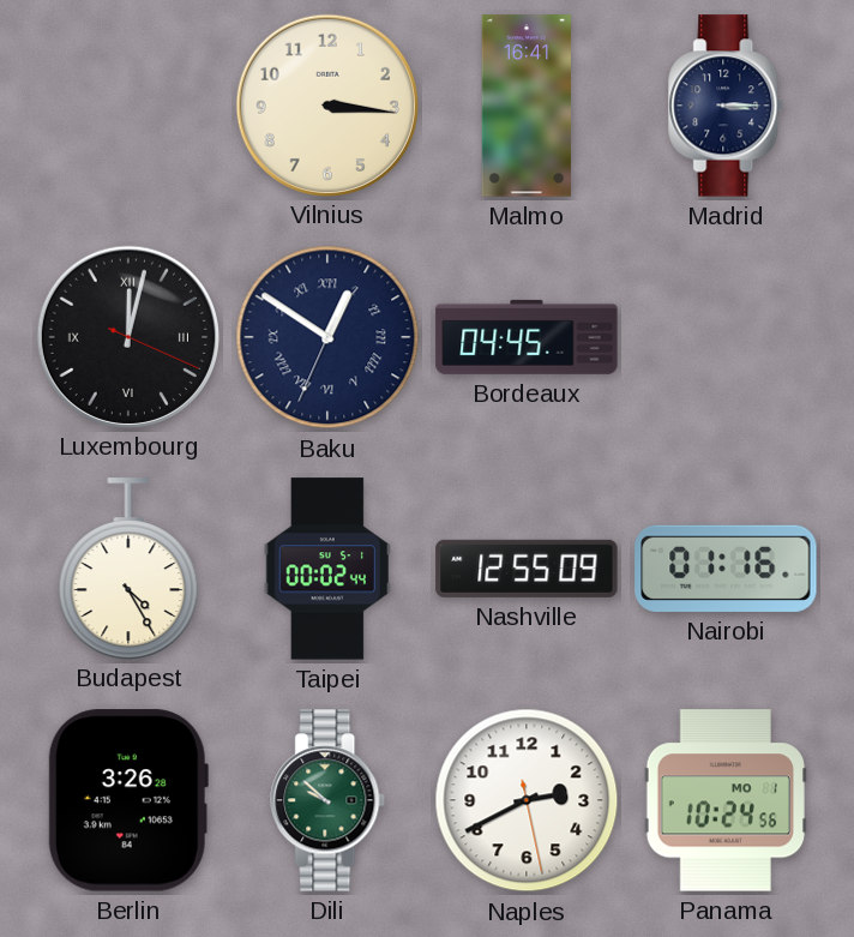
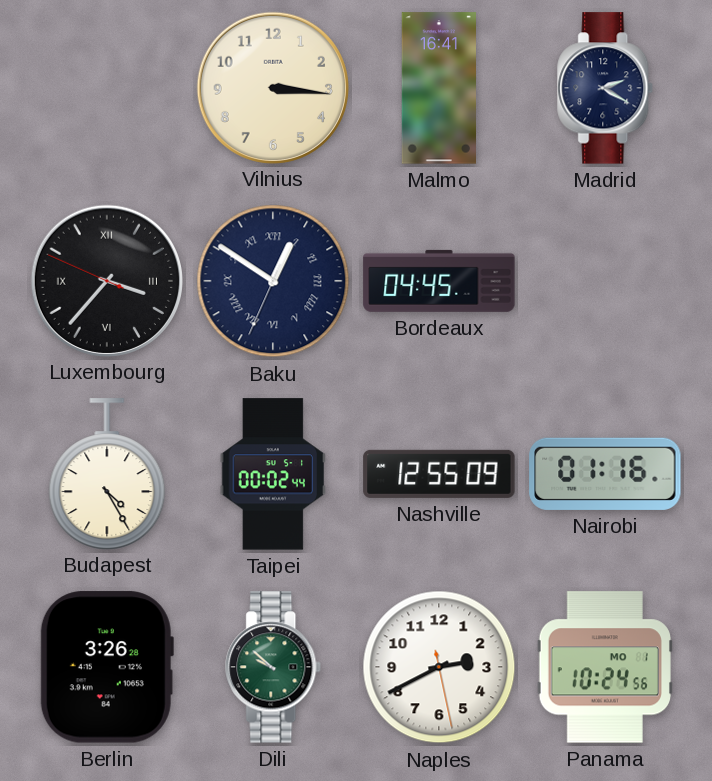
Madrid: 3:15 -> 2:20
Luxembourg: 12:02 -> 3:36
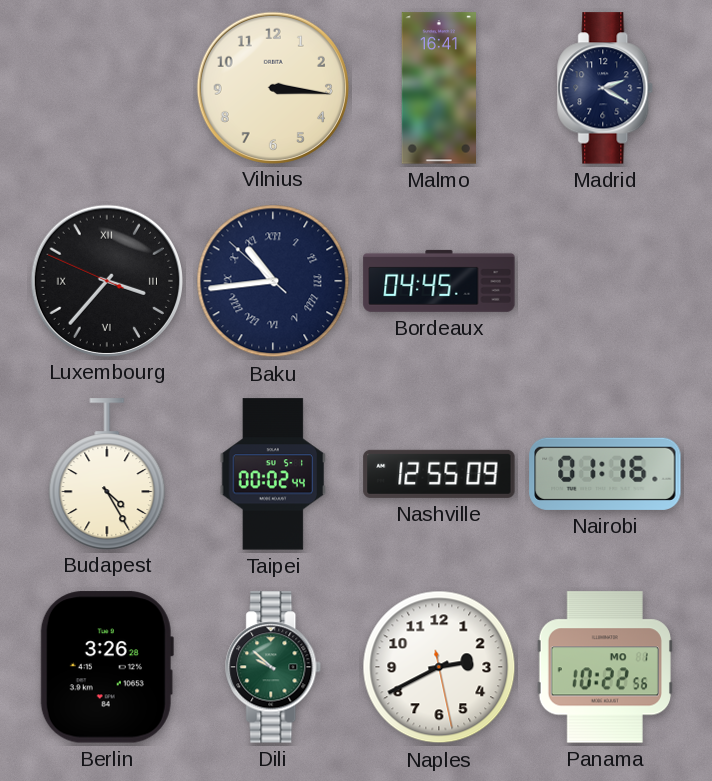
Baku: 12:50 -> 10:43
Panama: 10:24 -> 10:22
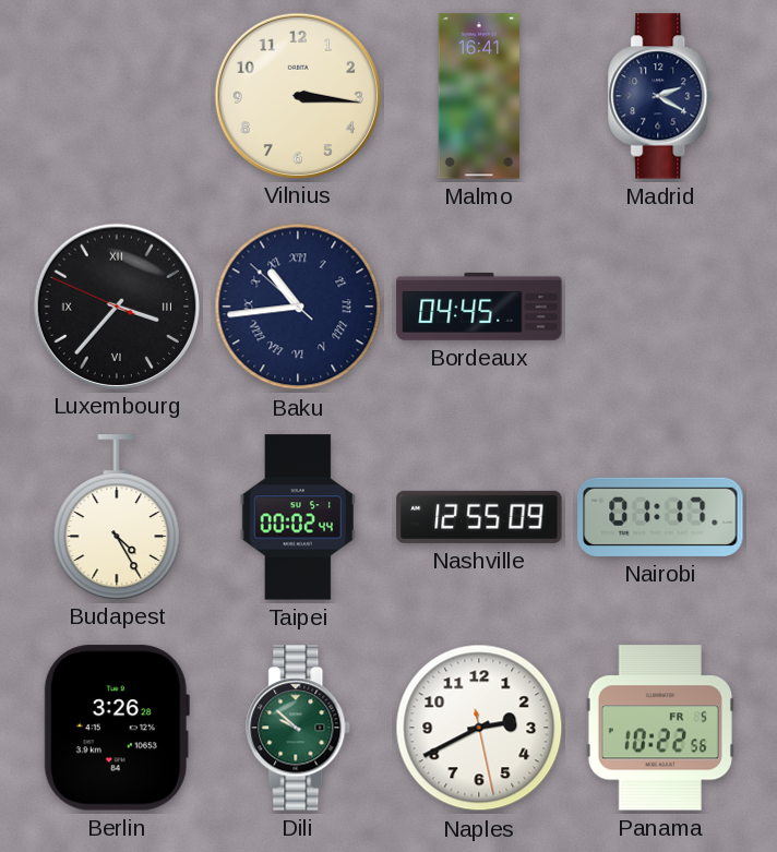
Nairobi: 01:16 -> 01:17
Panama date: MO 1 -> FR 5
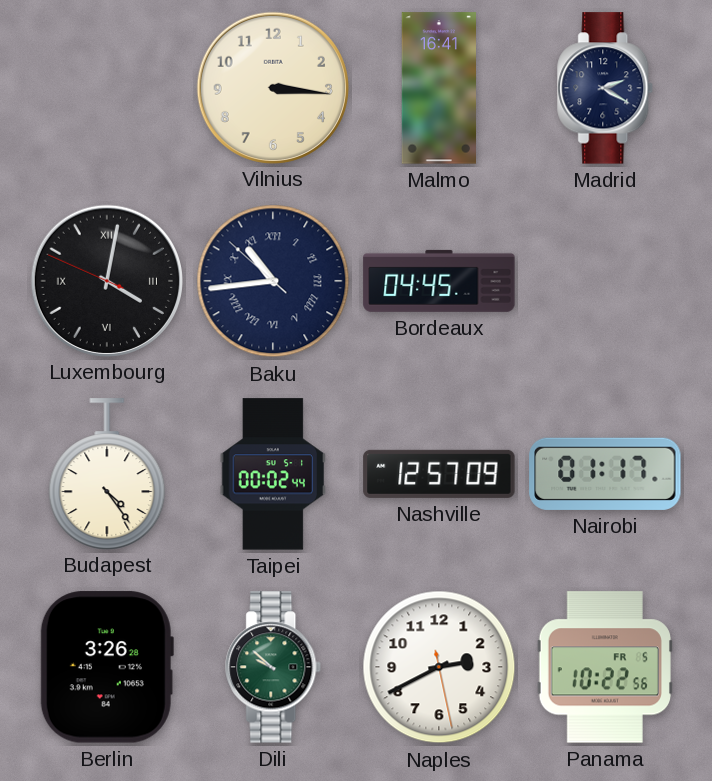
Luxembourg: 3:36 -> 4:01
Budapest: 4:25 -> 4:24
Nashville: 12:55 -> 12:57
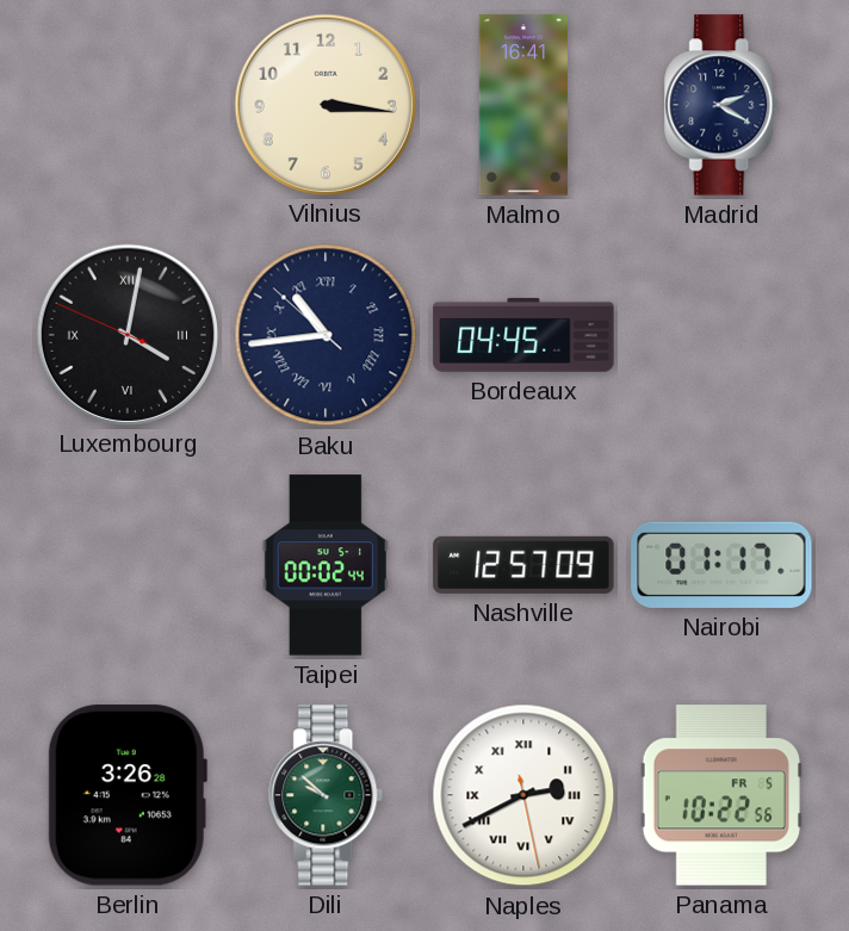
Budapest: 4:24 -> none
Naples numerals: Arabic -> Roman
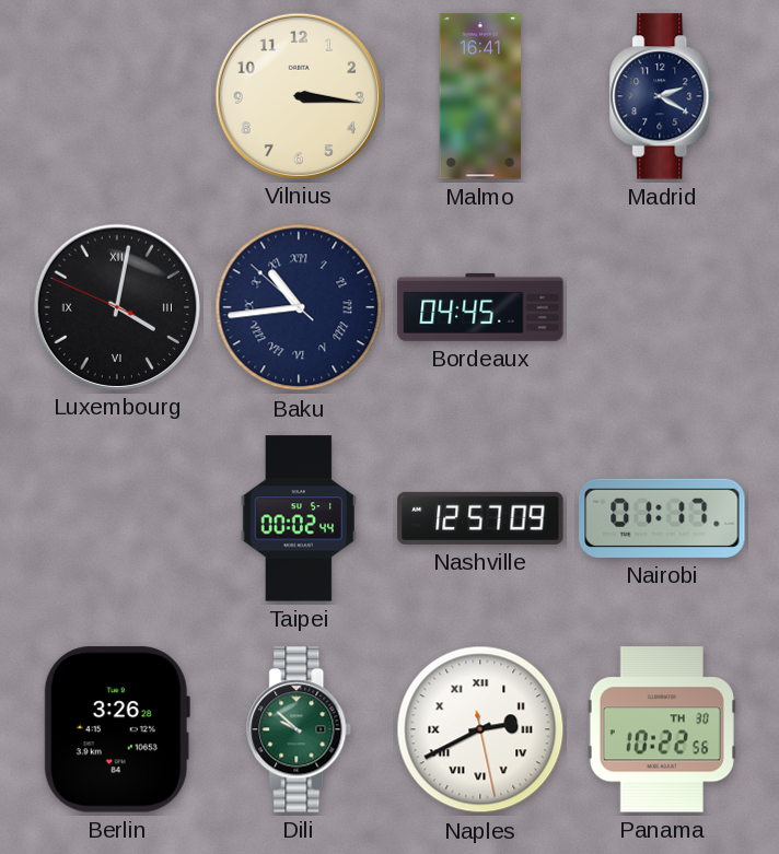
Panama date: FR 5 -> TH 30
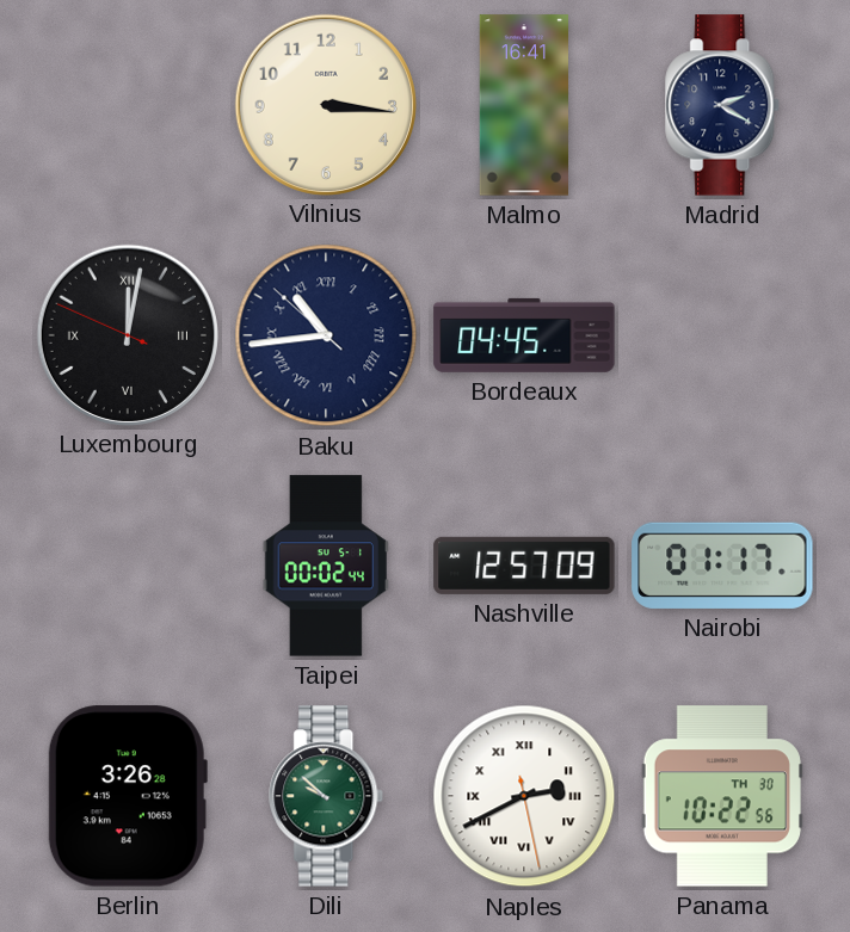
Luxembourg: 4:01 -> 12:01
